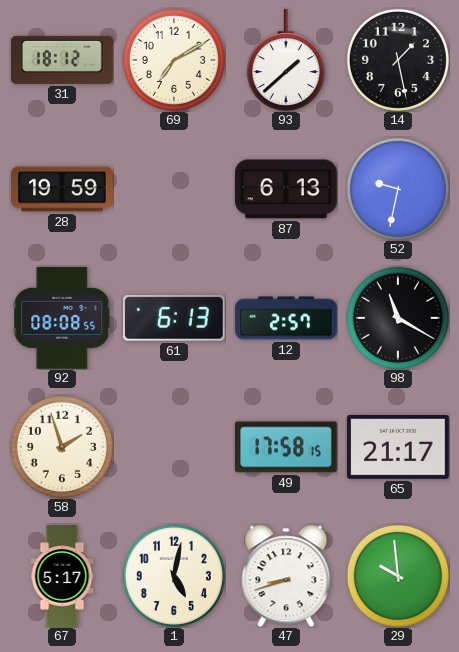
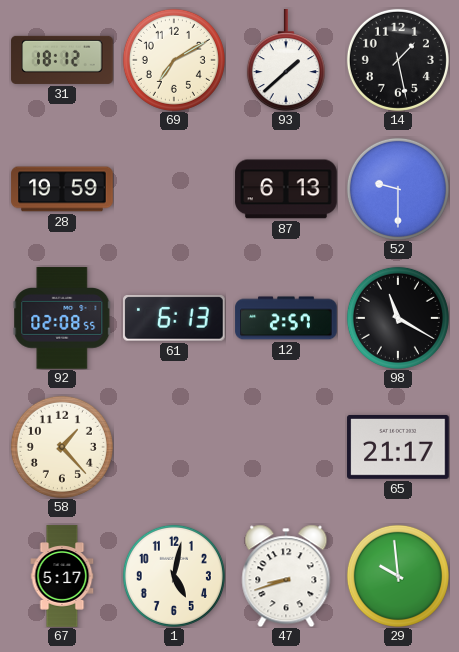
52: 9:32 -> 9:30
92: 08:08 -> 02:08
58: 1:57 -> 1:23
49: 17:58 -> none
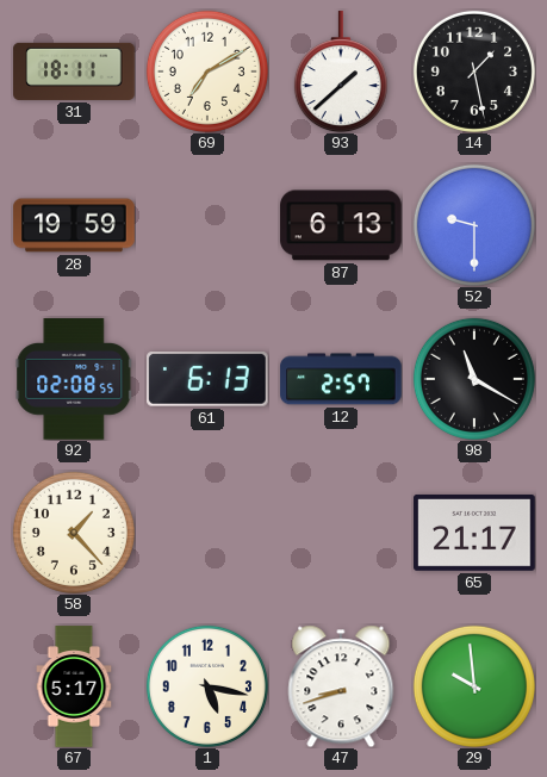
31: 18:12 -> 18:11
1: 5:02 -> 5:17
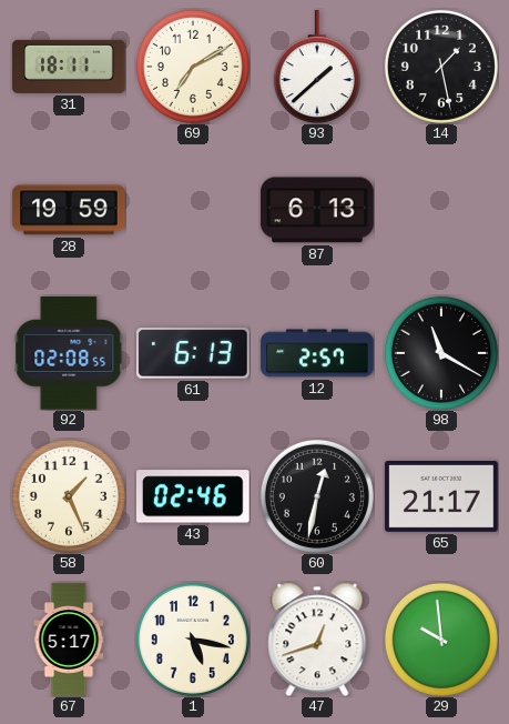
52: 9:30 -> none
58: 1:23 -> 1:26
43: none -> 02:46
60: none -> 12:32
47: 8:42 -> 12:42
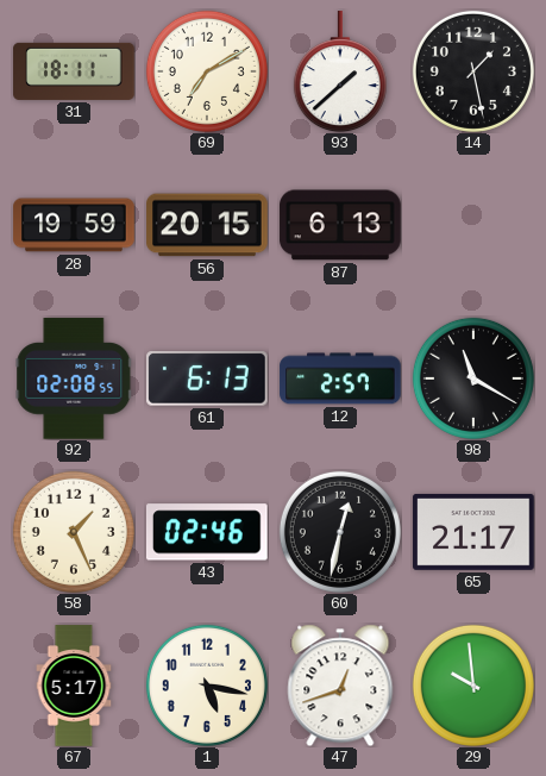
56: none -> 20:15
